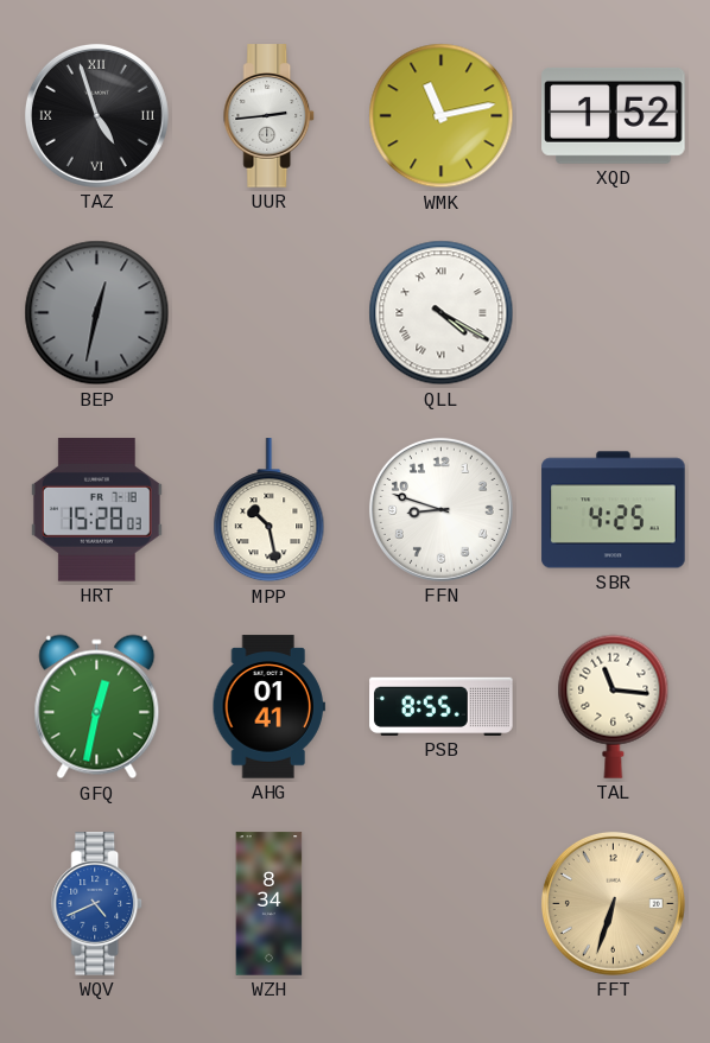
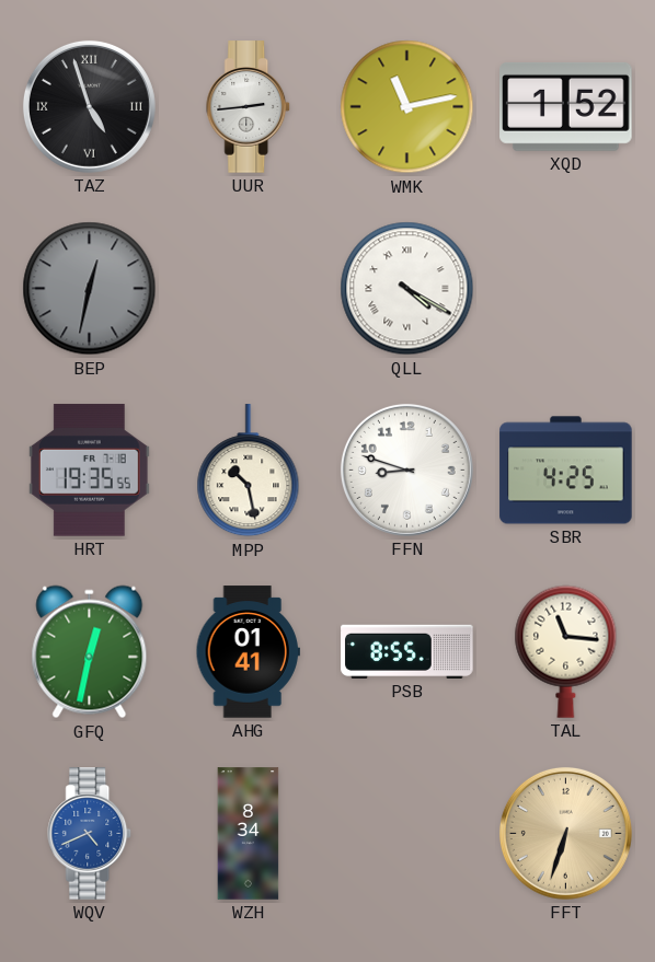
HRT: 15:28 -> 19:35
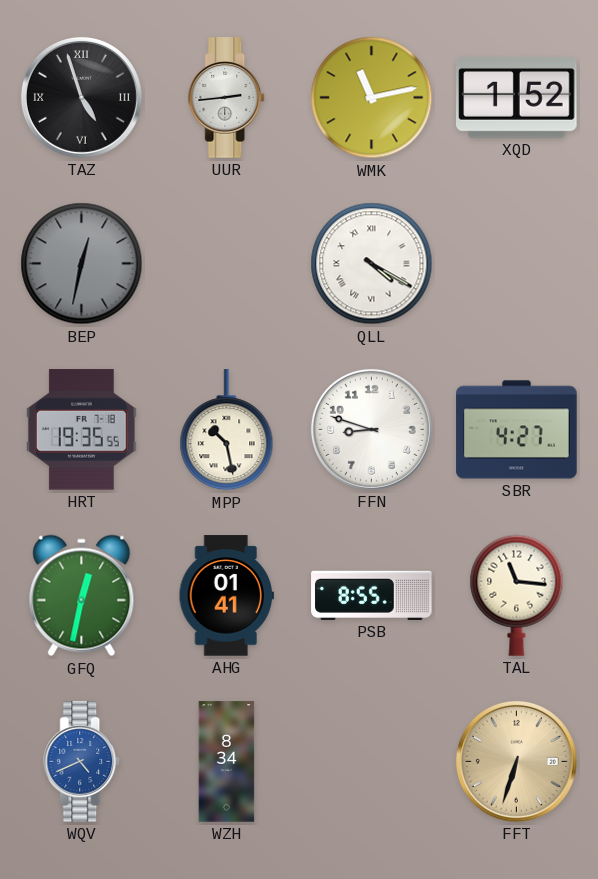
SBR: 4:25 -> 4:27
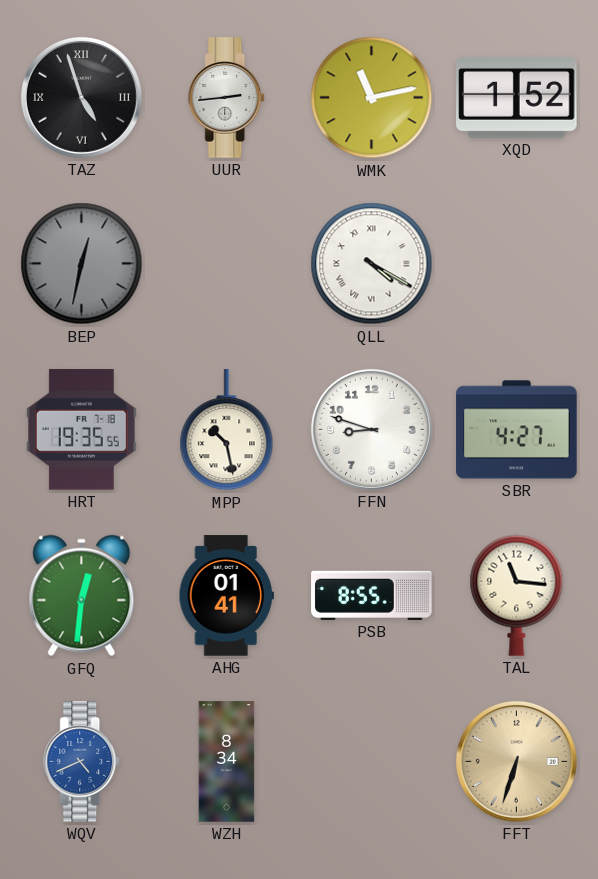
GFQ: 12:32 -> 12:31
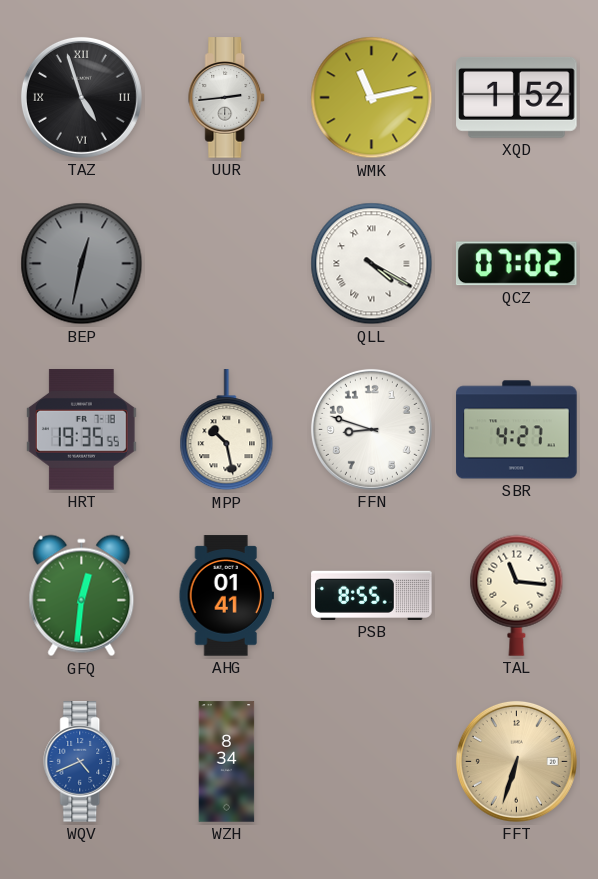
QCZ: none -> 07:02
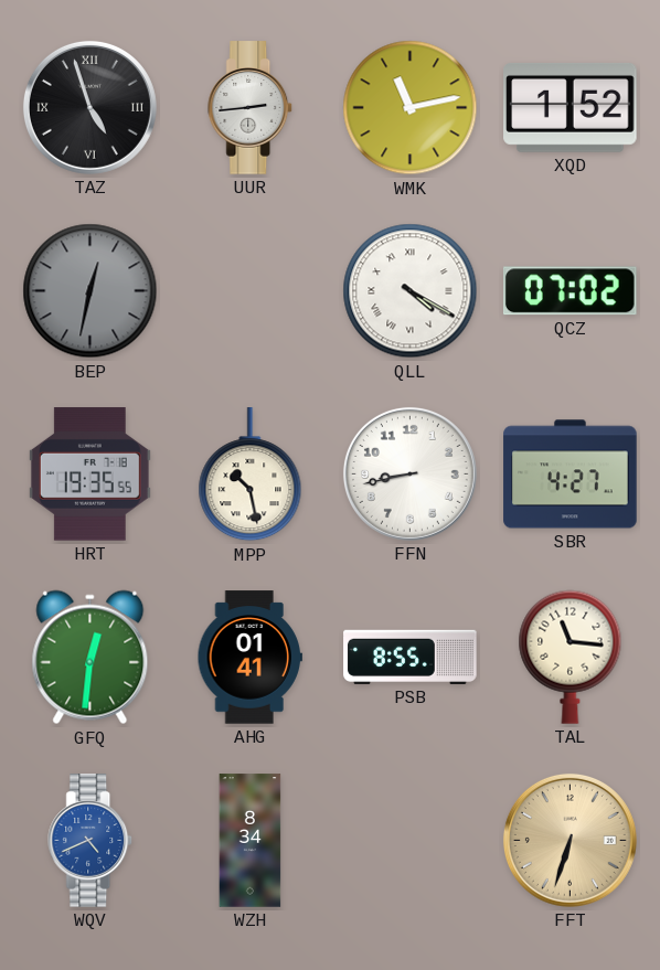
FFN: 8:48 -> 8:43
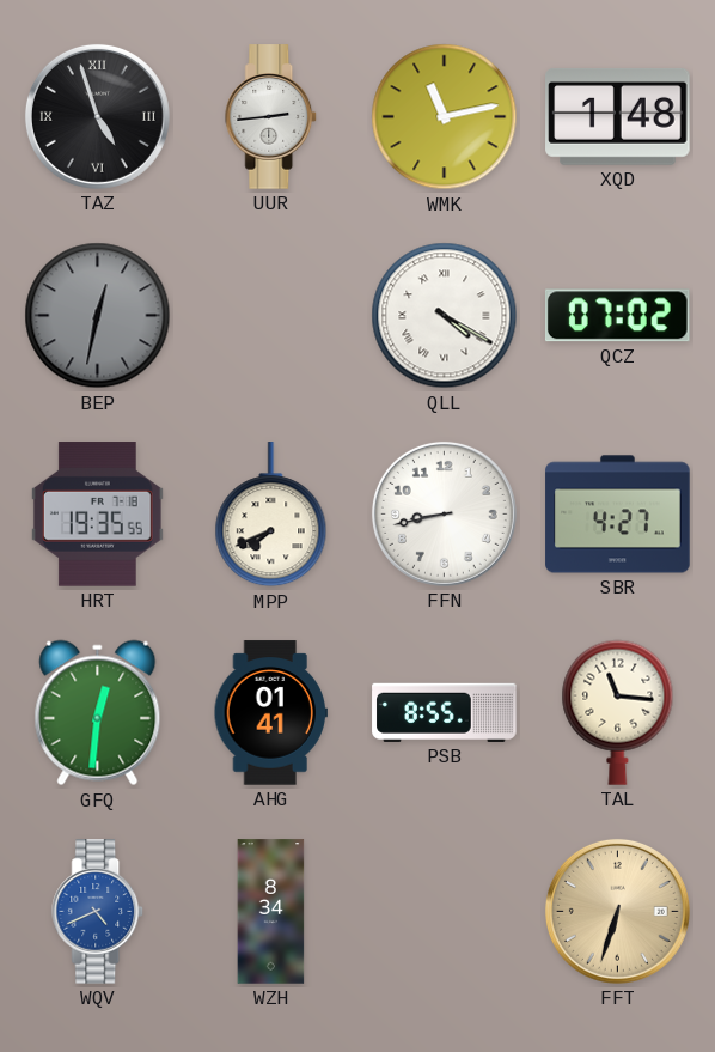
XQD: 1:52 -> 1:48
MPP: 10:28 -> 7:41
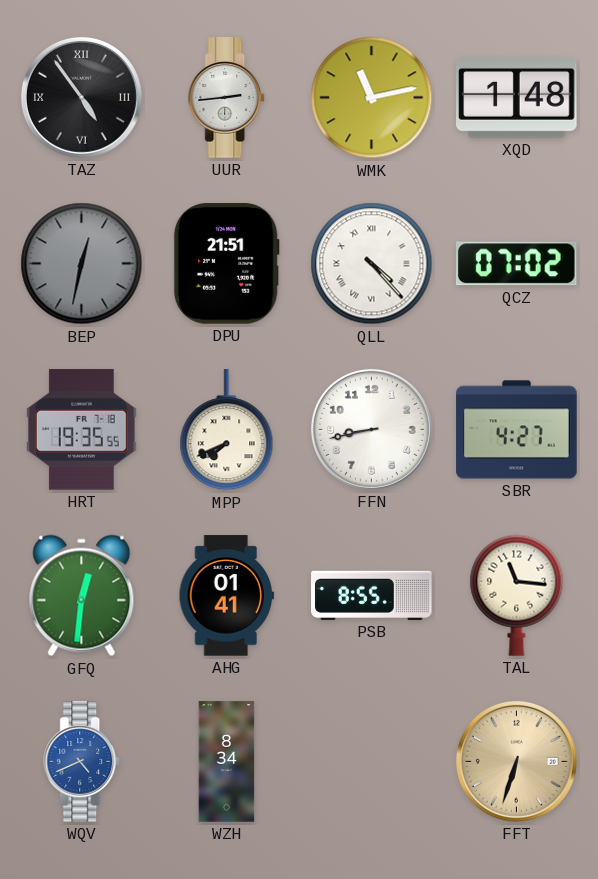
TAZ: 4:57 -> 4:54
DPU: none -> 21:51
QLL: 4:20 -> 4:23
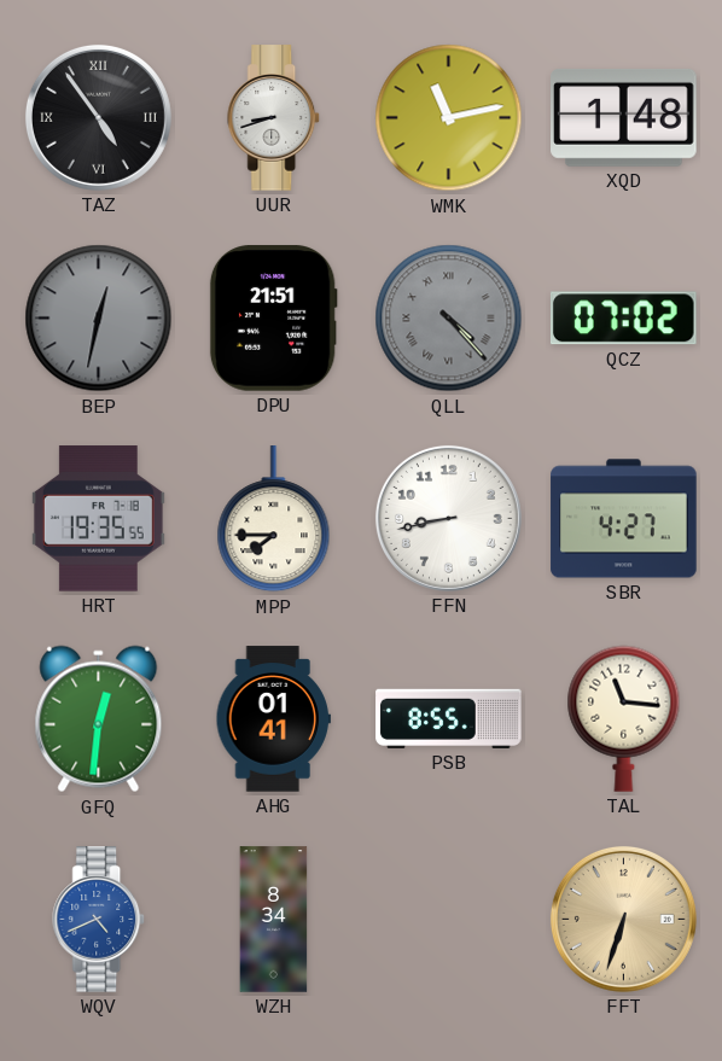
UUR: 2:44 -> 8:42
QLL dial: white -> grey
MPP: 7:41 -> 7:45
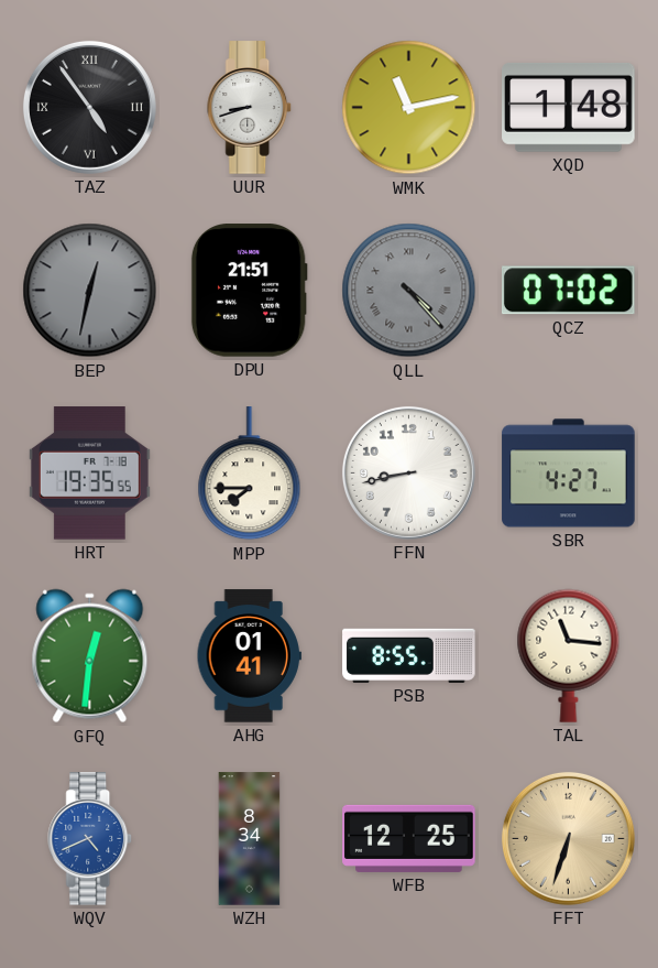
WFB: none -> 12:25
